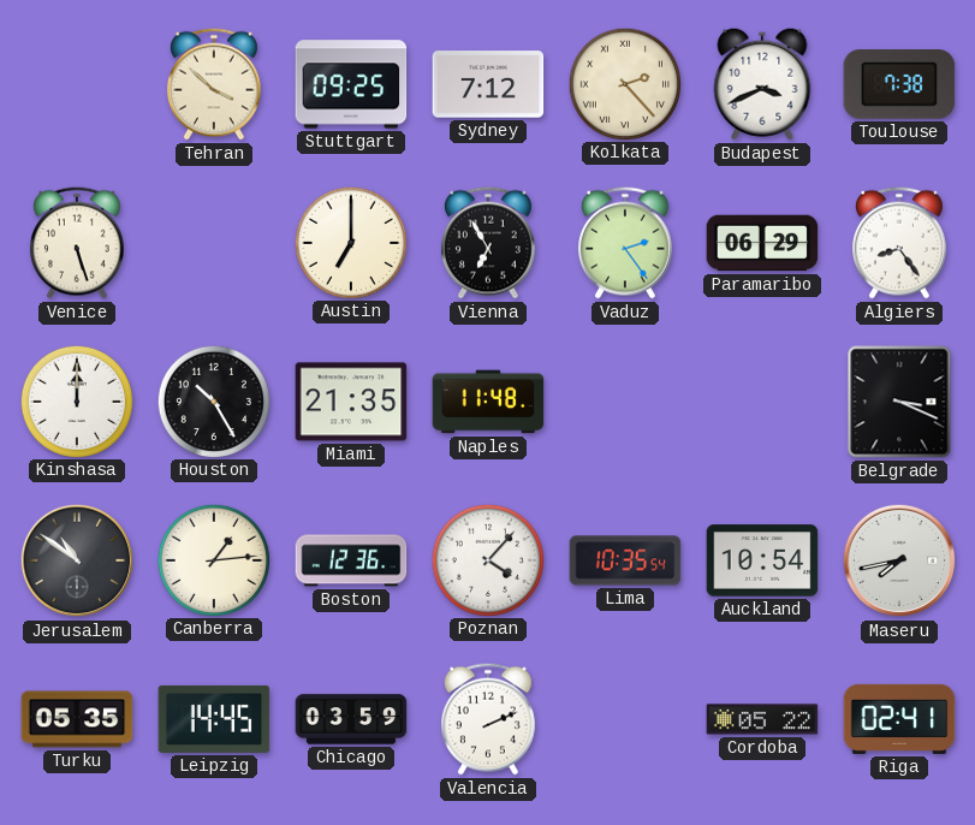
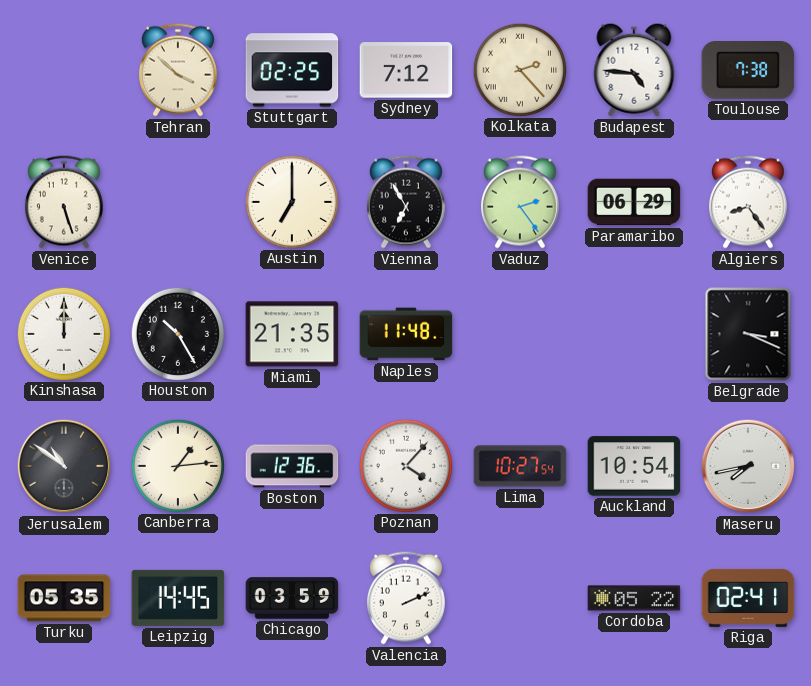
Stuttgart: 09:25 -> 02:25
Budapest: 3:41 -> 4:46
Lima: 10:35 -> 10:27
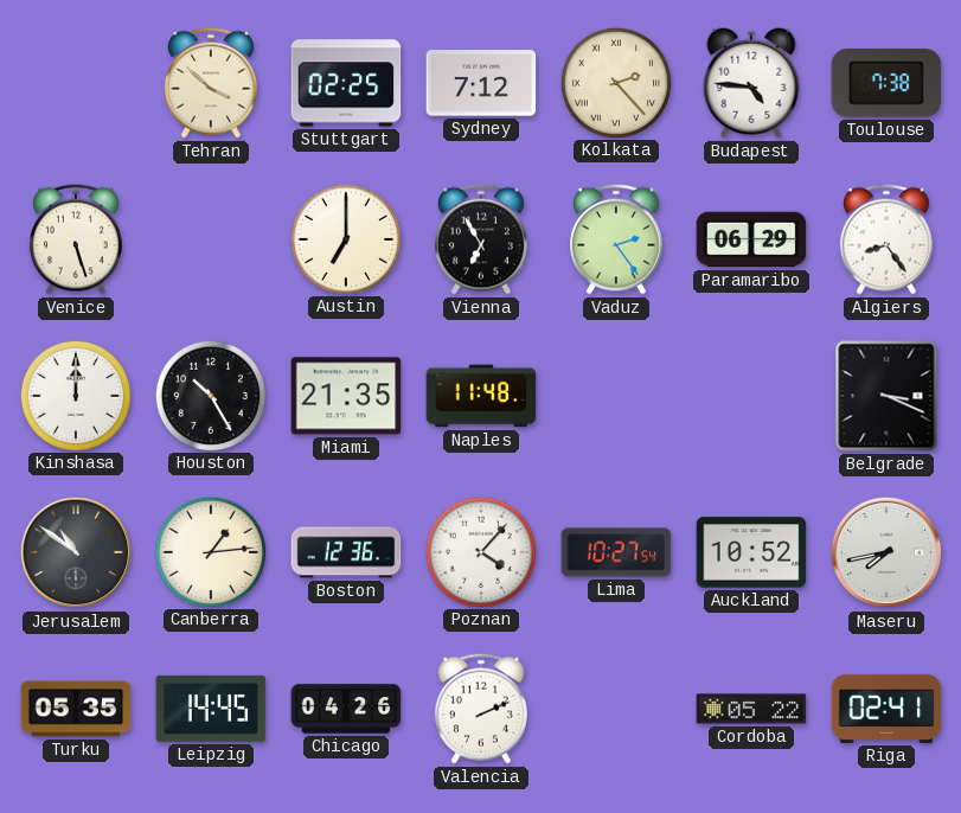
Auckland: 10:54 -> 10:52
Chicago: 03:59 -> 04:26
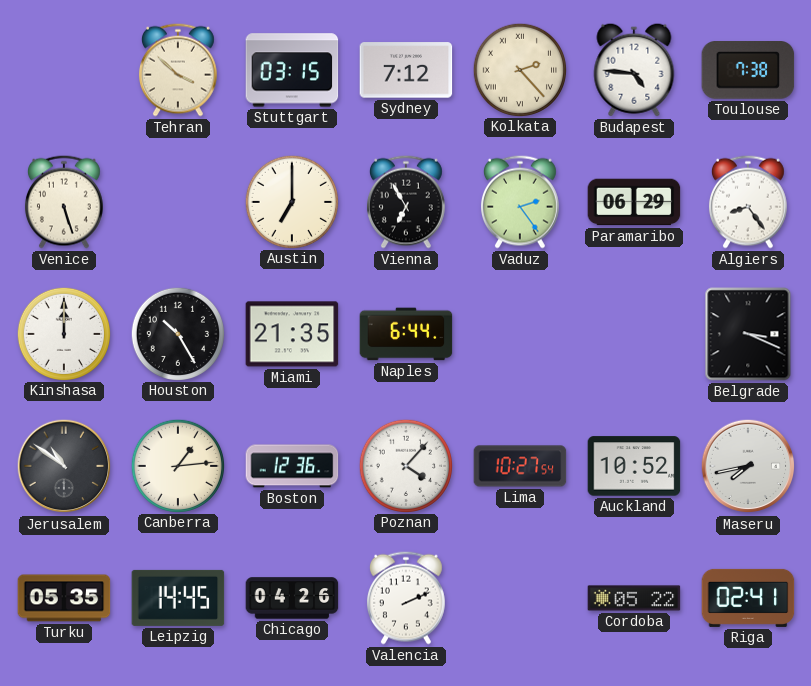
Stuttgart: 02:25 -> 03:15
Naples: 11:48 -> 6:44
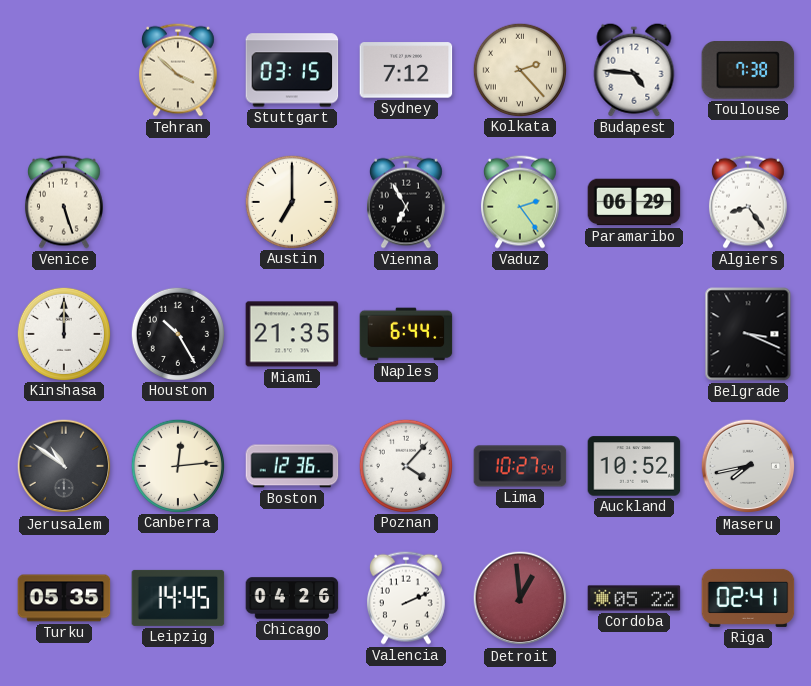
Canberra: 1:14 -> 12:14
Detroit: none -> 12:59
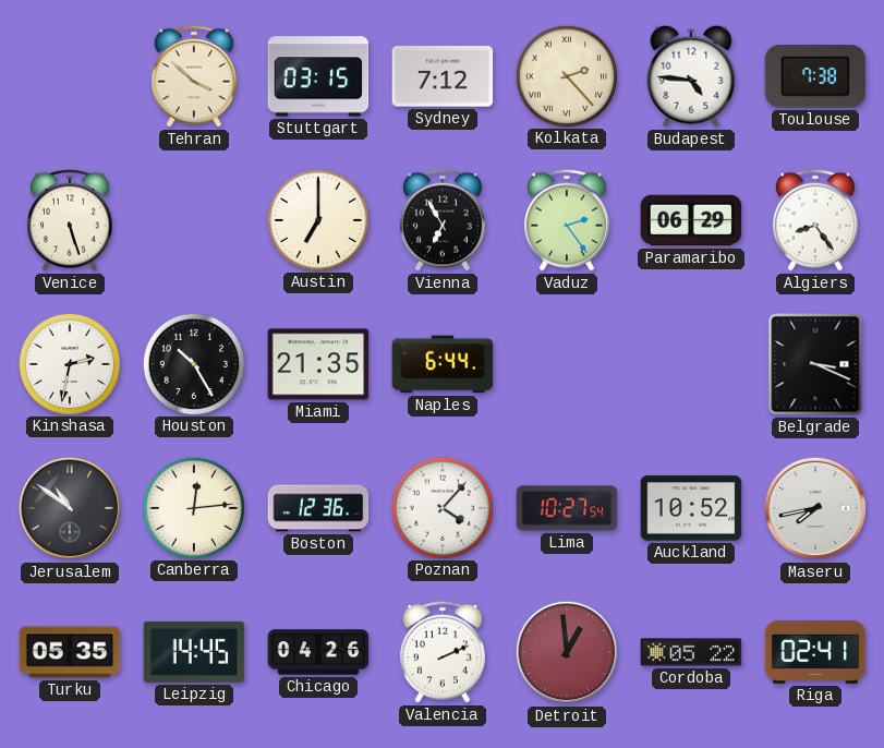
Kinshasa: 12:00 -> 2:32
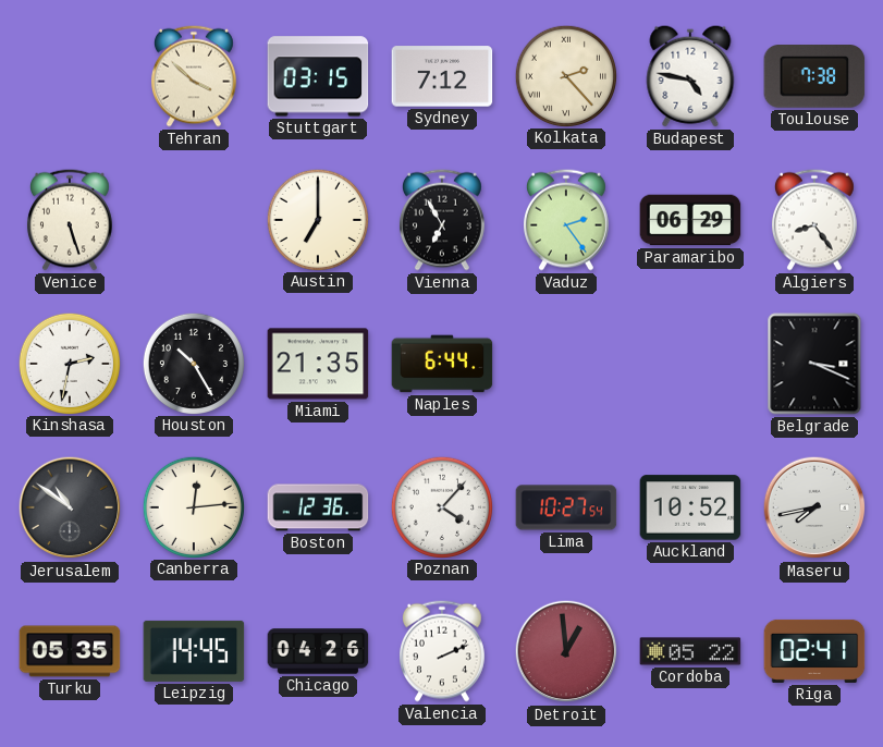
Budapest: 4:46 -> 4:47
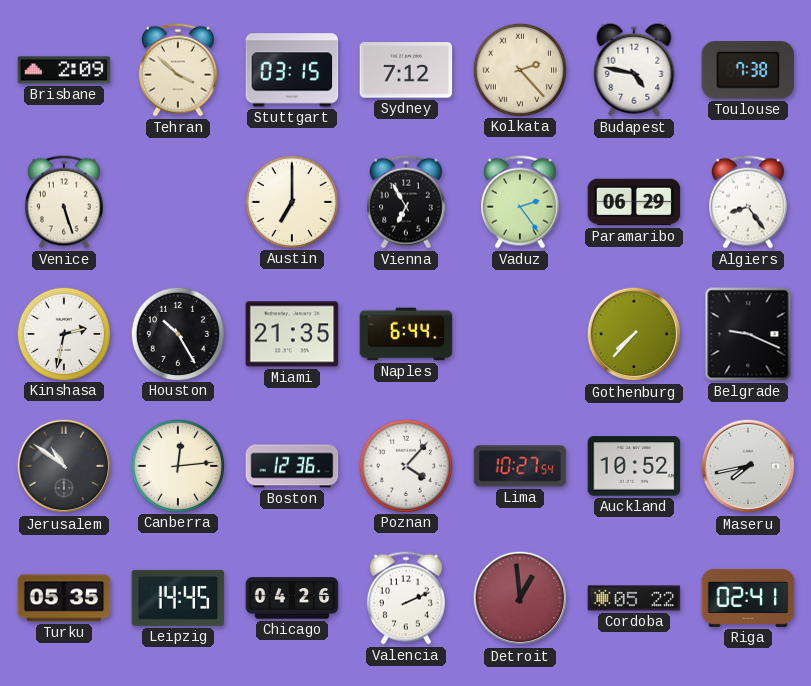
Brisbane: none -> 2:09
Gothenburg: none -> 7:37
Belgrade: 3:19 -> 9:19
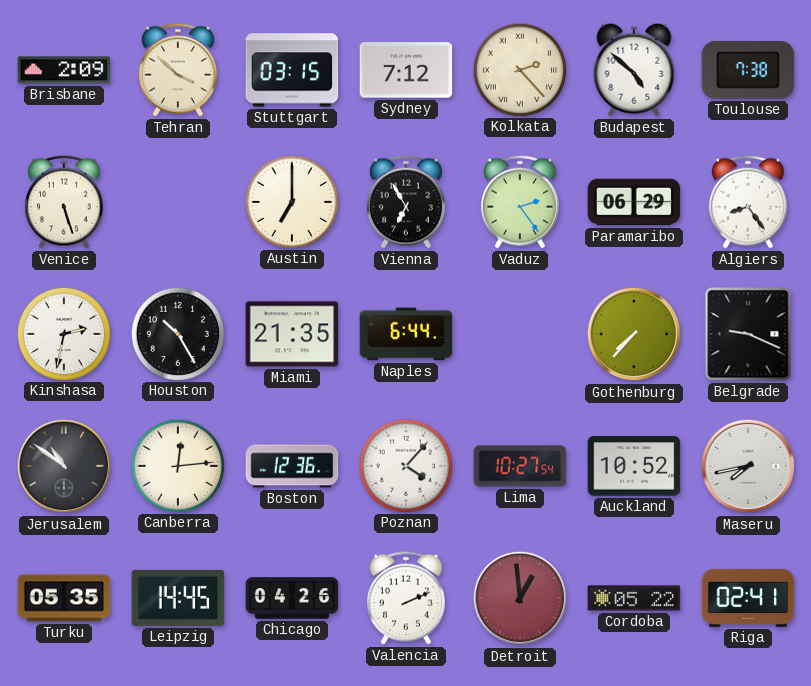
Budapest: 4:47 -> 4:52
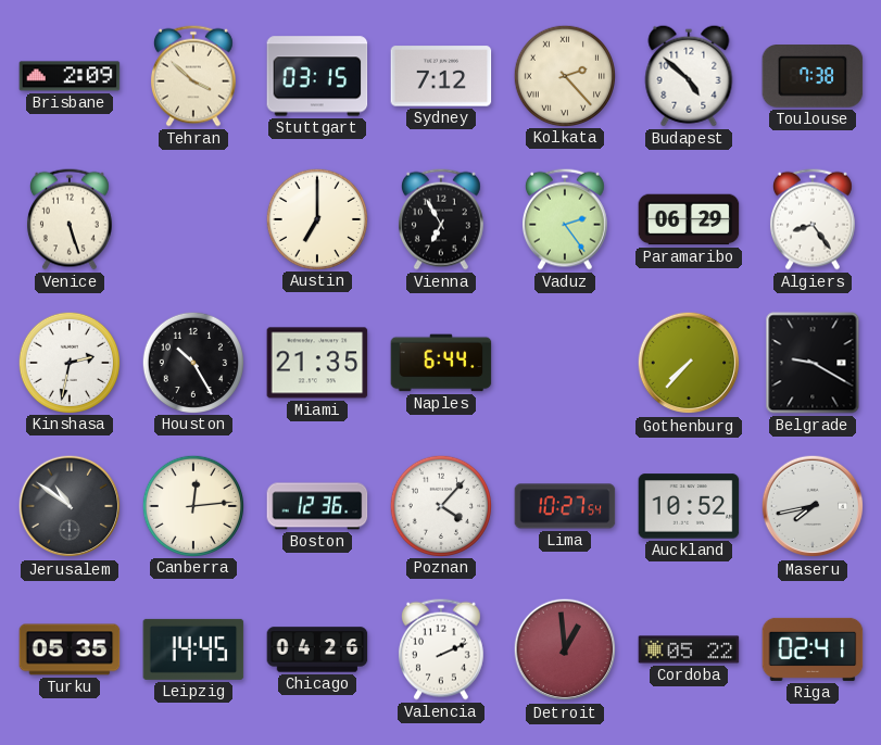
Belgrade: 9:19 -> 9:20
